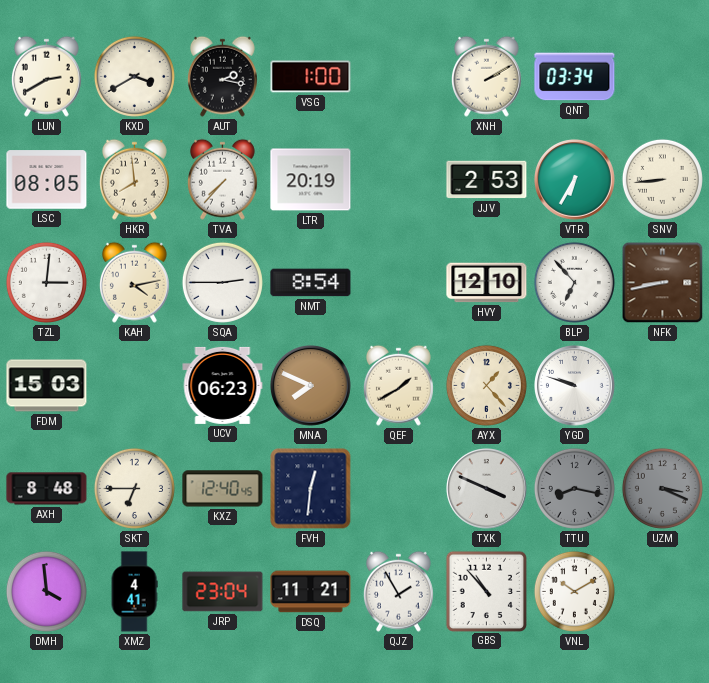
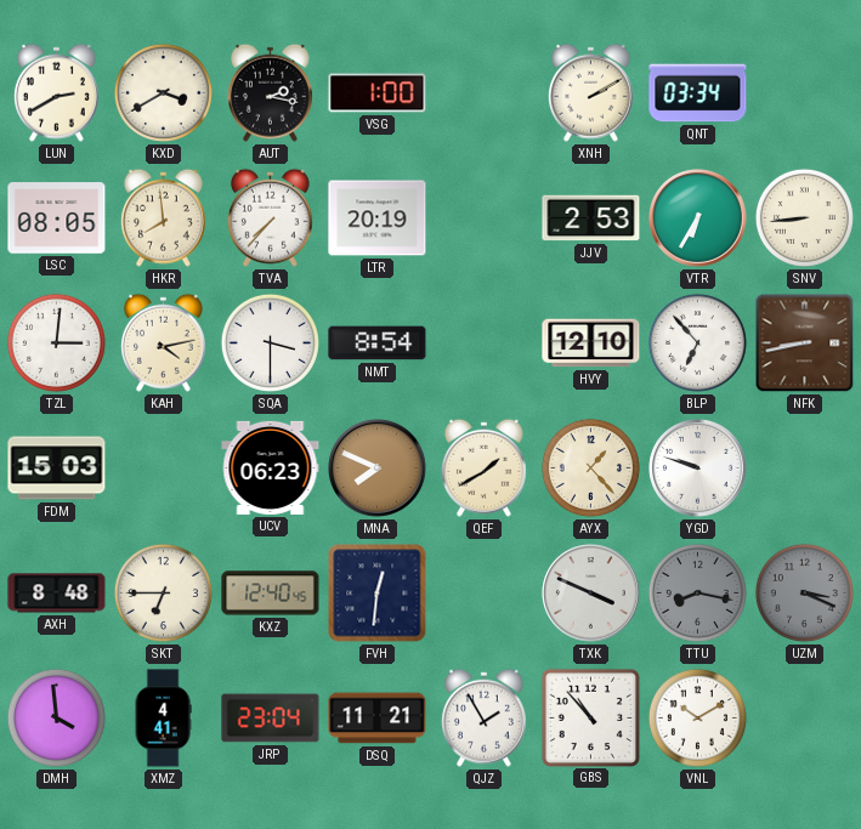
SQA: 2:45 -> 3:30
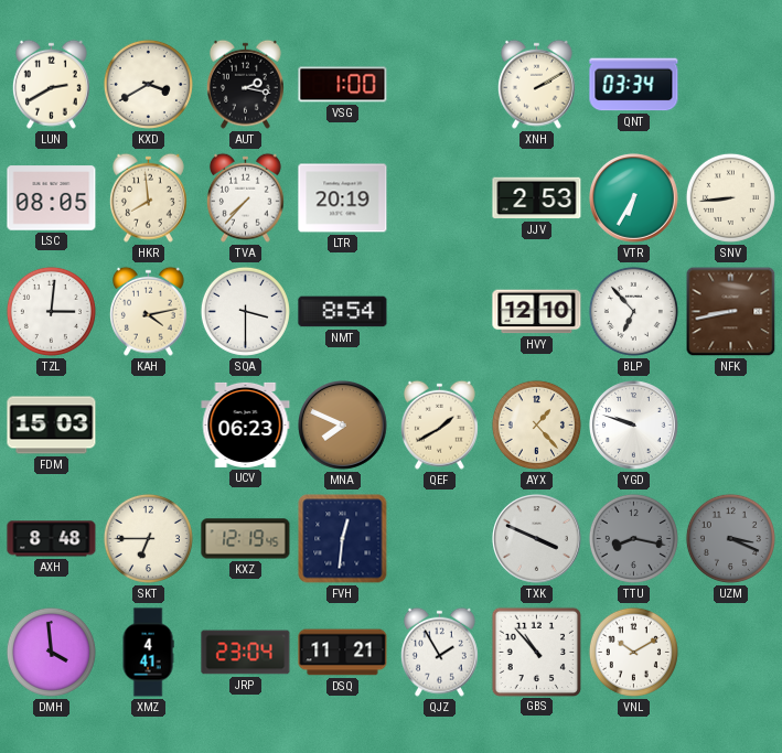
KXZ: 12:40 -> 12:19
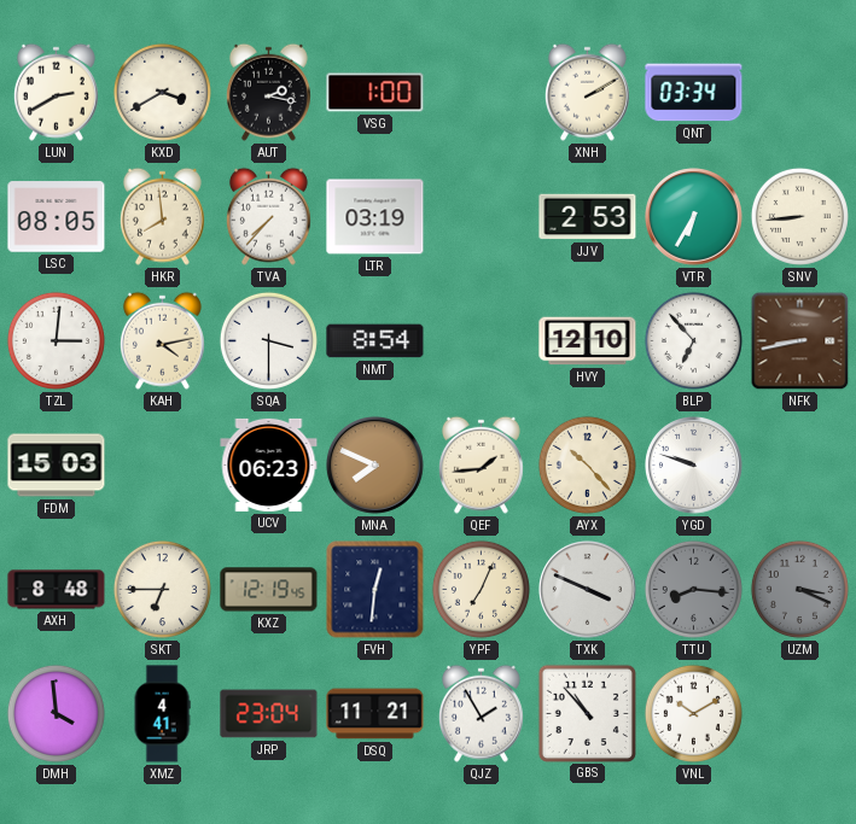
LTR: 20:19 -> 03:19
QEF: 1:40 -> 1:44
AYX: 1:23 -> 10:23
YPF: none -> 7:04
TTU: 8:17 -> 8:16
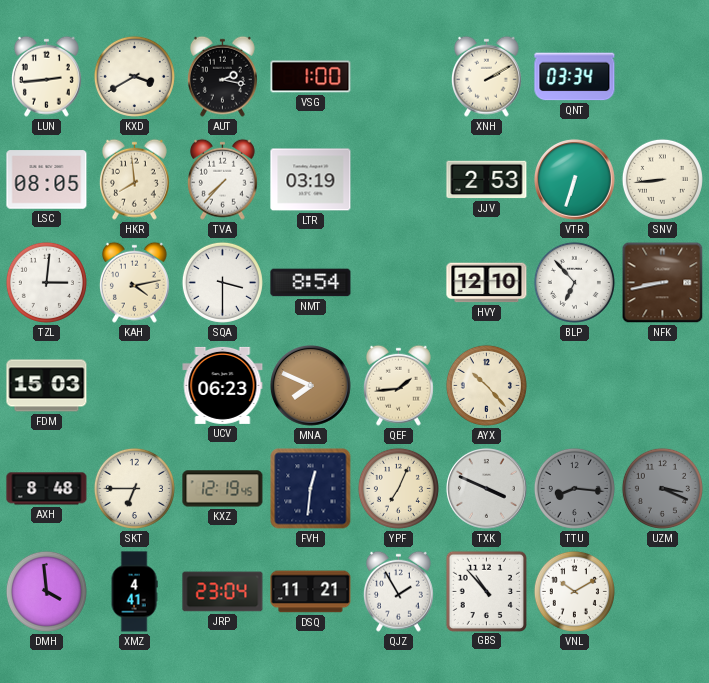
LUN: 2:40 -> 2:44
VTR: 6:35 -> 6:33
YGD: 9:48 -> none
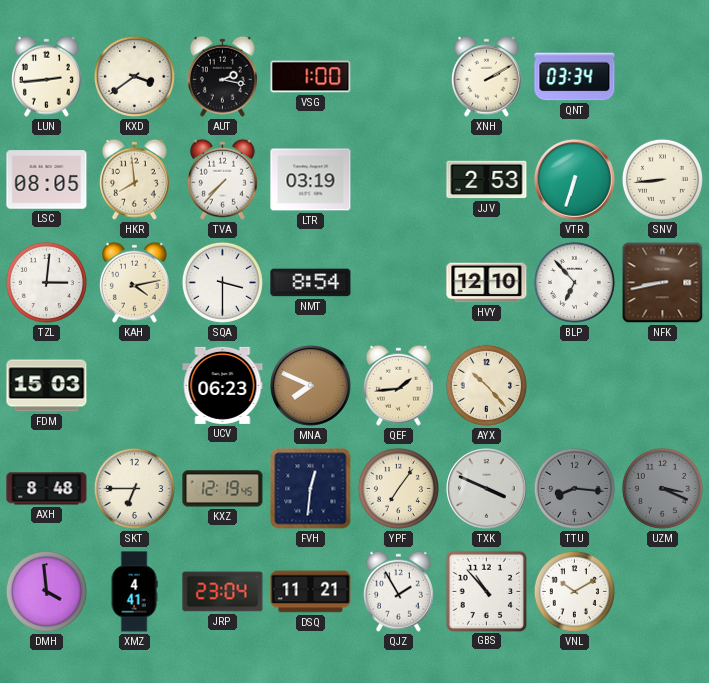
KXD: 3:40 -> 3:39
YPF: 7:04 -> 7:06
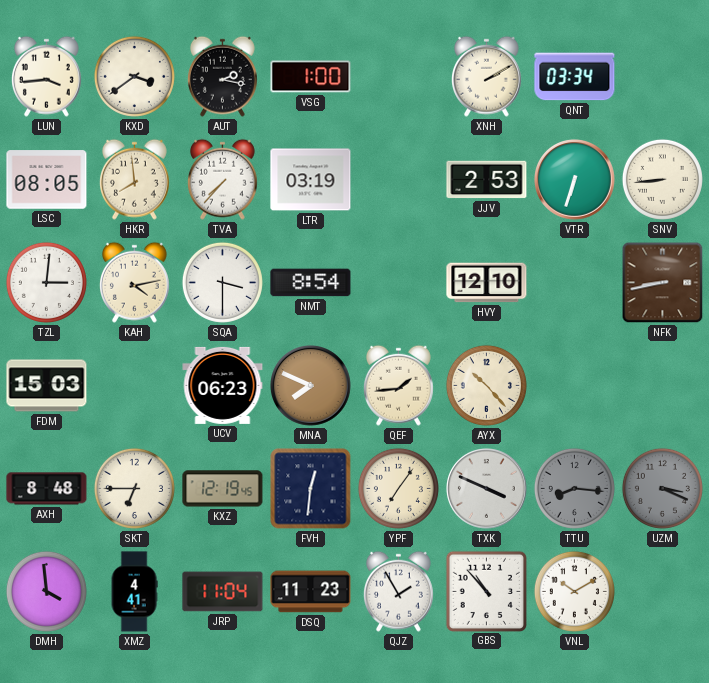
LUN: 2:44 -> 3:44
BLP: 6:53 -> none
JRP: 23:04 -> 11:04
DSQ: 11:21 -> 11:23
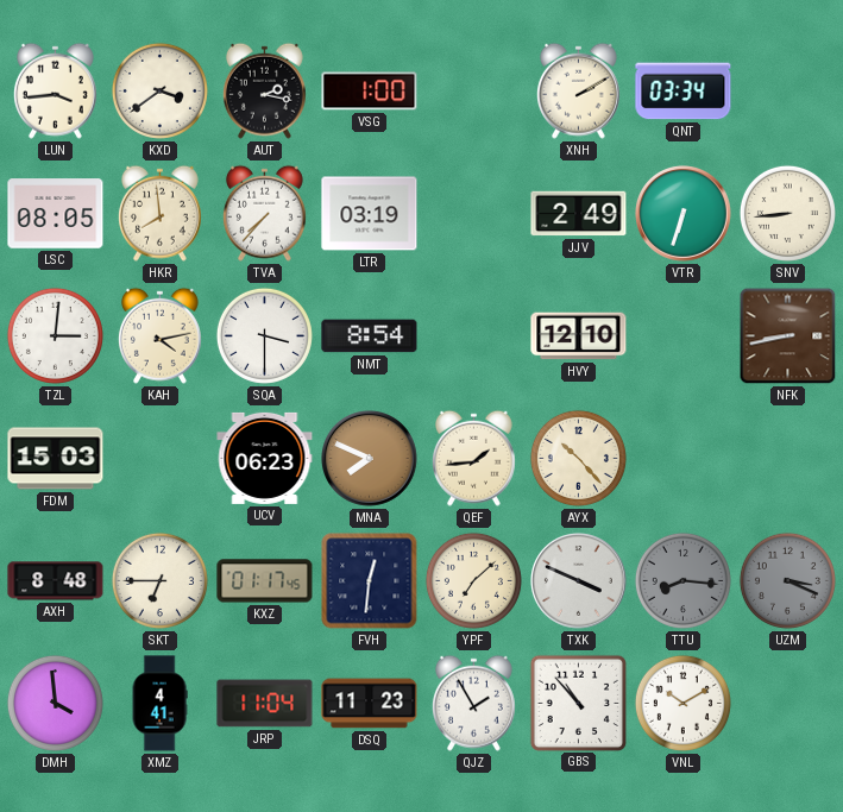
JJV: 2:53 -> 2:49
KXZ: 12:19 -> 01:17
YPF: 7:06 -> 7:08
